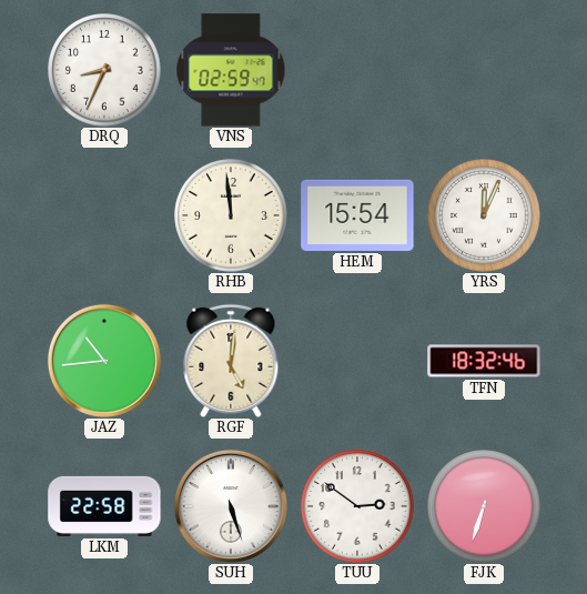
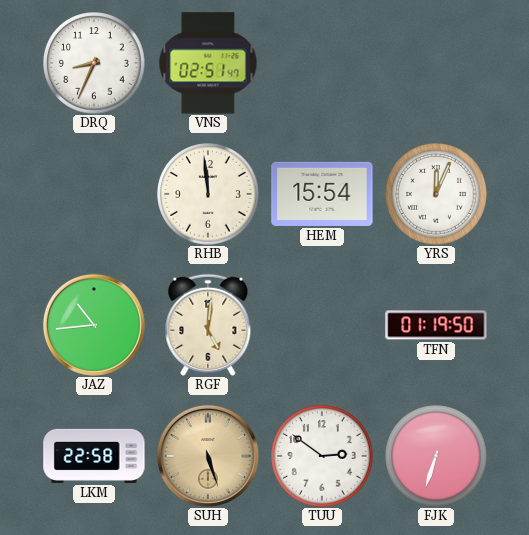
VNS: 02:59 -> 02:51
TFN: 18:32 -> 01:19
SUH dial: white -> champagne
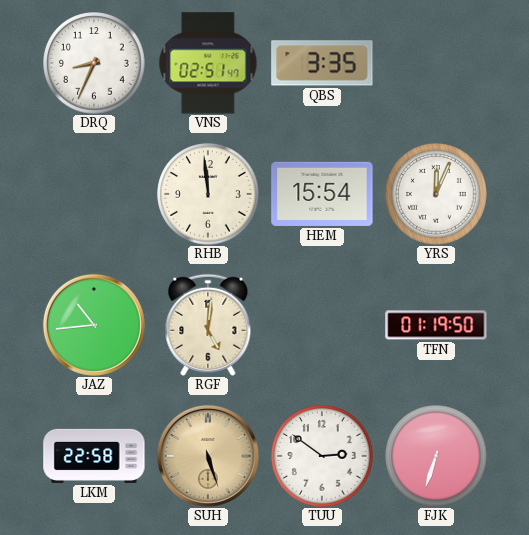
QBS: none -> 3:35
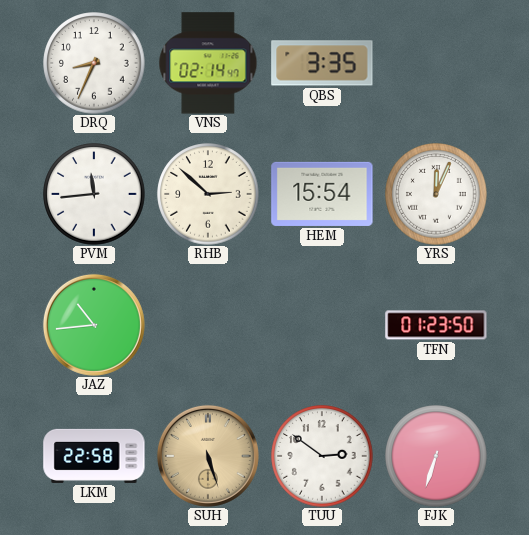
VNS: 02:51 -> 02:14
PVM: none -> 11:44
RHB: 11:59 -> 2:52
RGF: 5:01 -> none
TFN: 01:19 -> 01:23
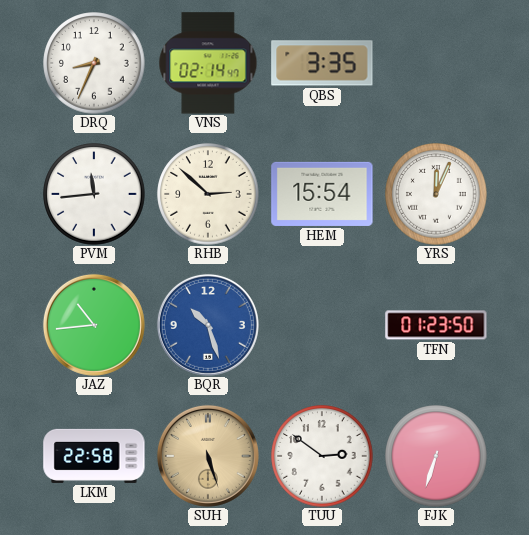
BQR: none -> 10:27
